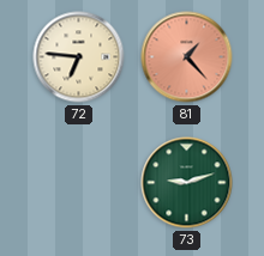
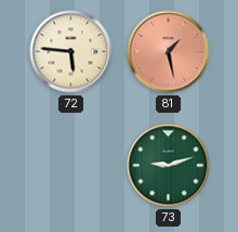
72: 6:46 -> 5:46
81: 1:23 -> 1:28
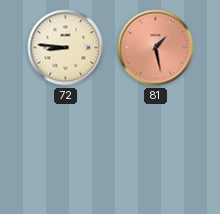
72: 5:46 -> 8:46
73: 9:12 -> none
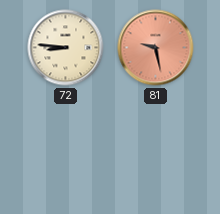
81: 1:28 -> 9:28
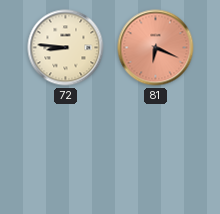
81: 9:28 -> 6:19
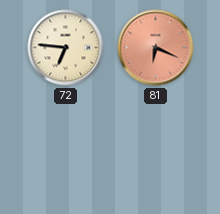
72: 8:46 -> 6:46
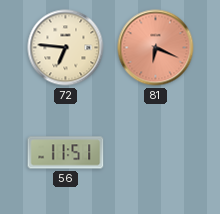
56: none -> 11:51
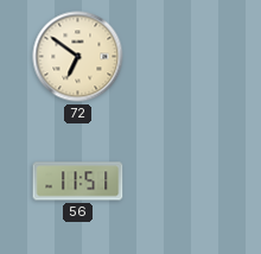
72: 6:46 -> 6:51
81: 6:19 -> none
